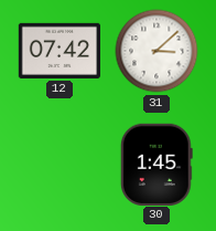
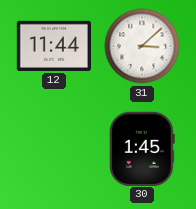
12: 07:42 -> 11:44
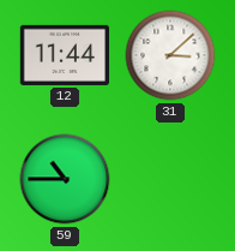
59: none -> 10:45
30: 1:45 -> none
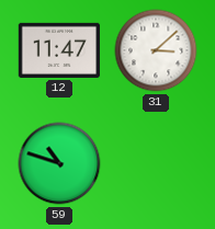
12: 11:44 -> 11:47
59: 10:45 -> 10:48
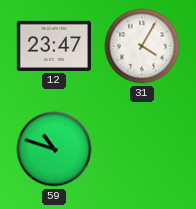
12: 11:47 -> 23:47
31: 3:08 -> 4:05
